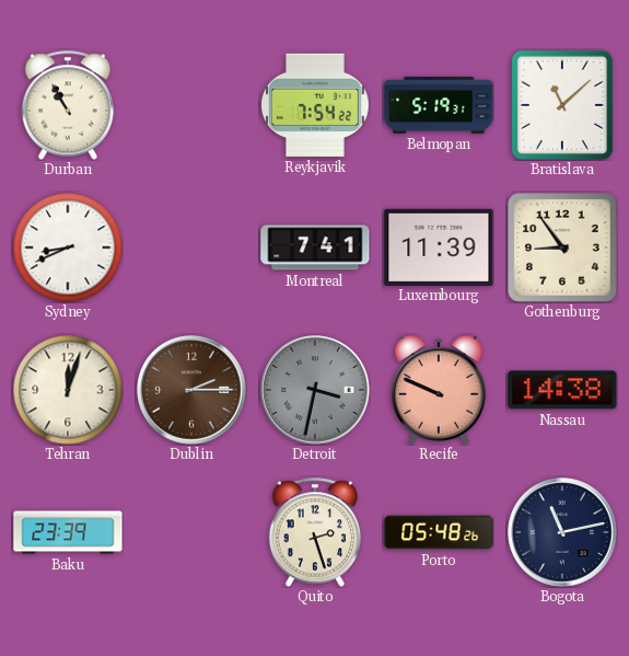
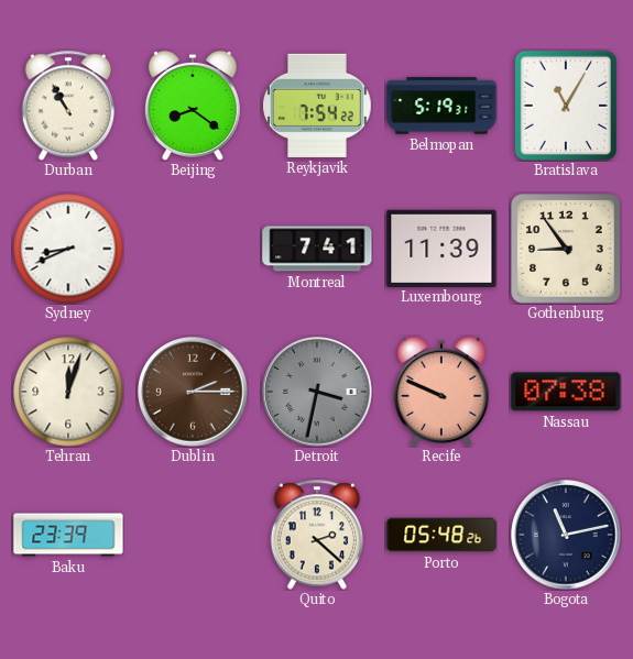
Beijing: none -> 8:21
Bratislava: 11:08 -> 11:05
Nassau: 14:38 -> 07:38
Quito: 2:27 -> 2:22
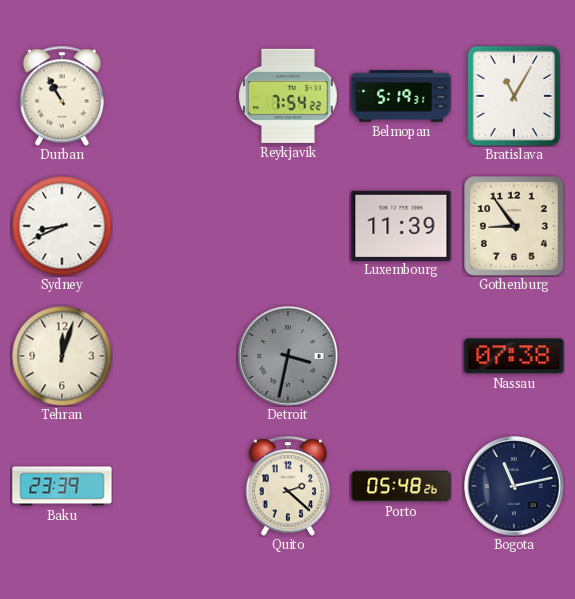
Beijing: 8:21 -> none
Montreal: 7:41 -> none
Dublin: 2:15 -> none
Recife: 9:49 -> none
